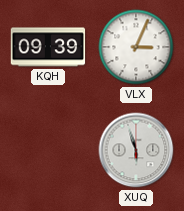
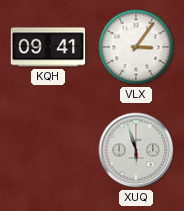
KQH: 09:39 -> 09:41
VLX: 3:04 -> 3:06
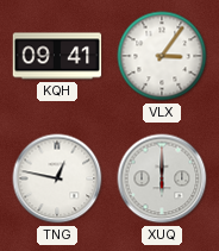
TNG: none -> 12:47
XUQ: 5:57 -> 6:00
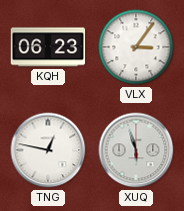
KQH: 09:41 -> 06:23
XUQ: 6:00 -> 5:57
